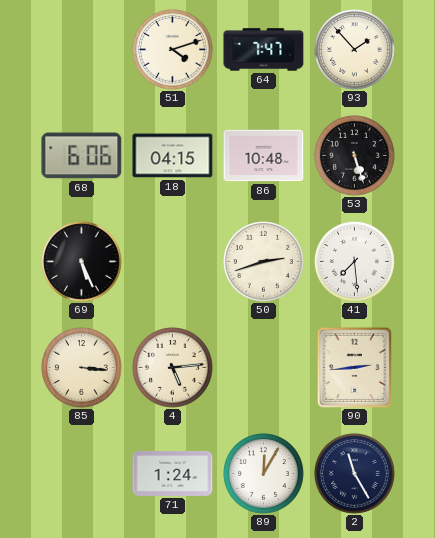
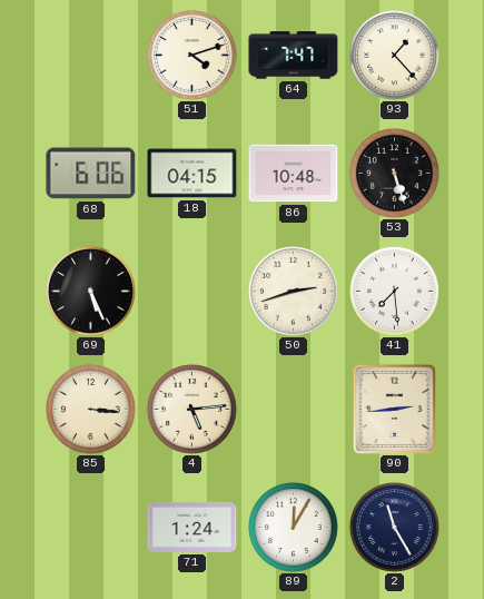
93: 1:53 -> 1:23
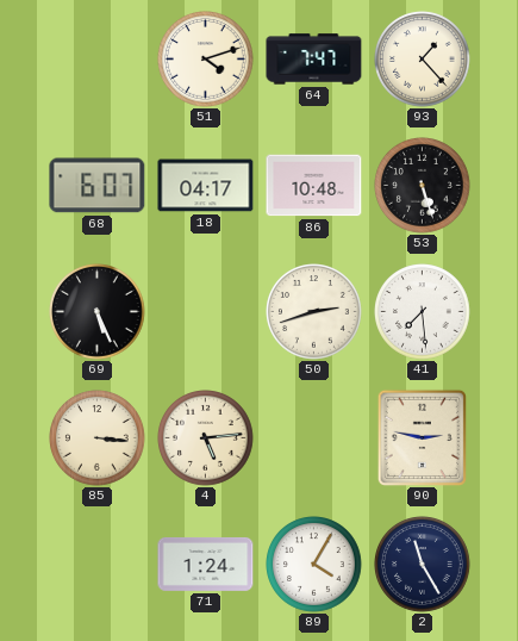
68: 6:06 -> 6:07
18: 04:15 -> 04:17
90: 2:44 -> 2:47
89: 12:05 -> 4:05
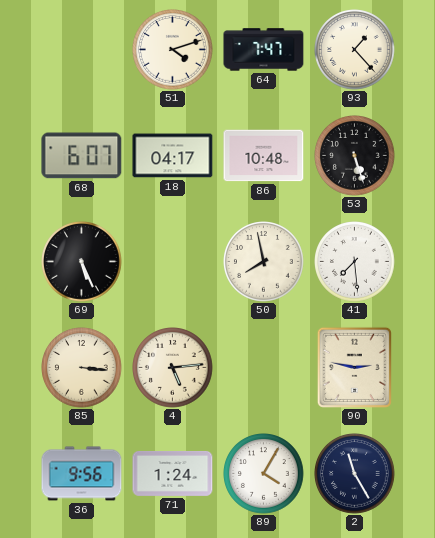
50: 2:42 -> 7:58
36: none -> 9:56
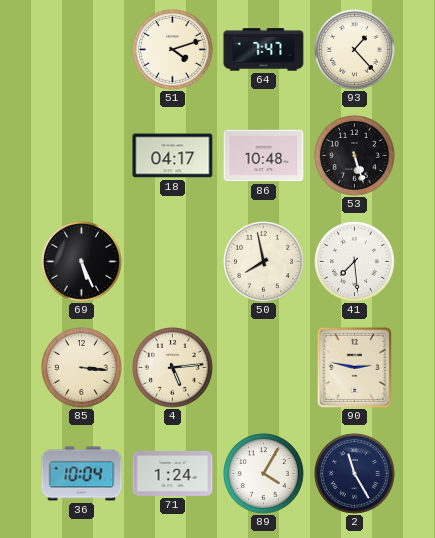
68: 6:07 -> none
36: 9:56 -> 10:04
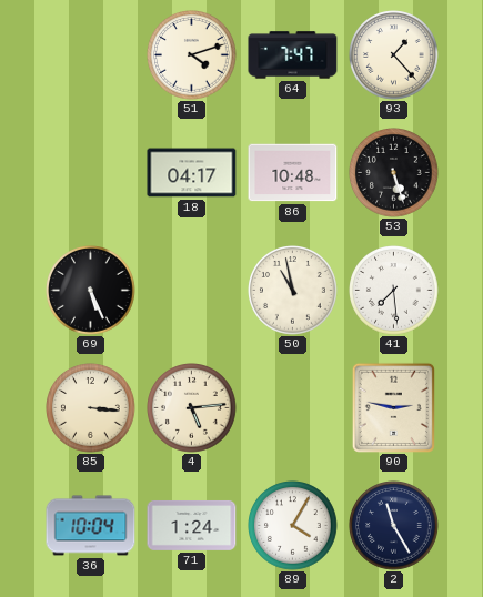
50: 7:58 -> 10:58
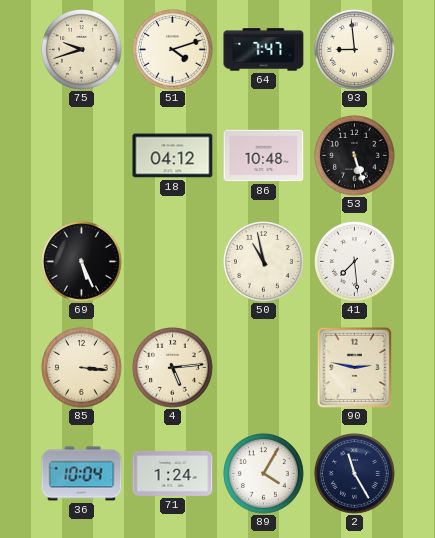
75: none -> 9:42
93: 1:23 -> 8:59
18: 04:17 -> 04:12
